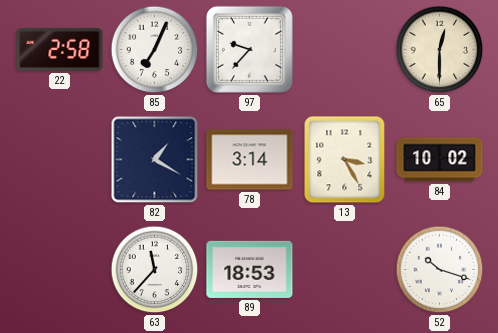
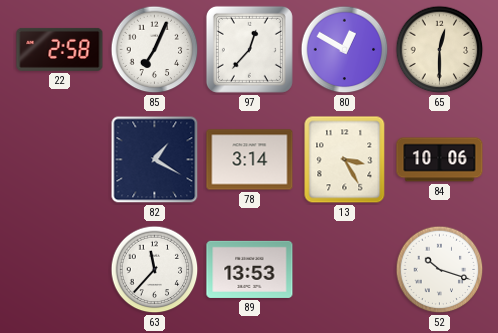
97: 9:37 -> 12:37
80: none -> 12:50
84: 10:02 -> 10:06
89: 18:53 -> 13:53
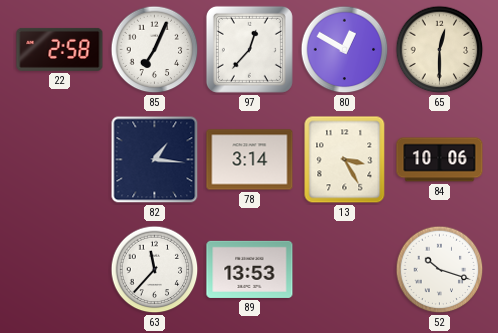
82: 1:20 -> 1:16
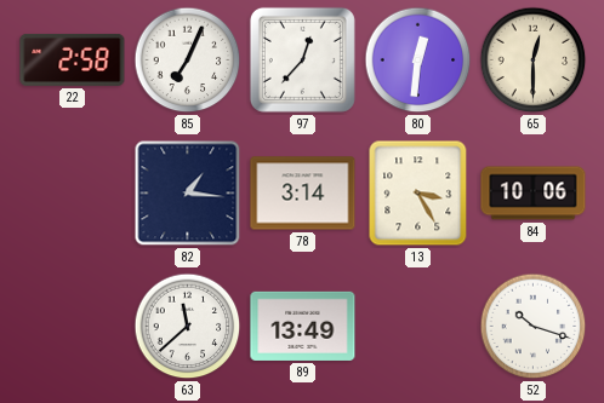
80: 12:50 -> 12:31
63: 11:37 -> 11:38
89: 13:53 -> 13:49
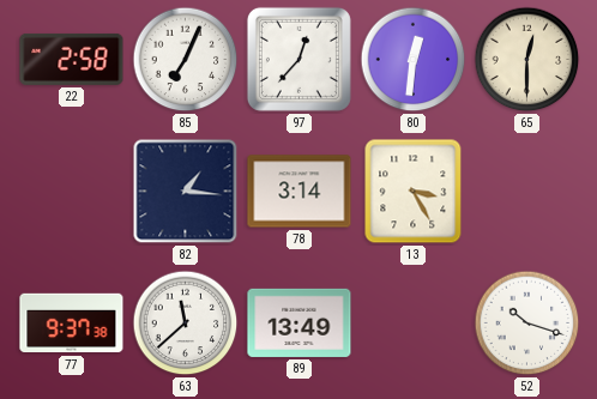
84: 10:06 -> none
77: none -> 9:37
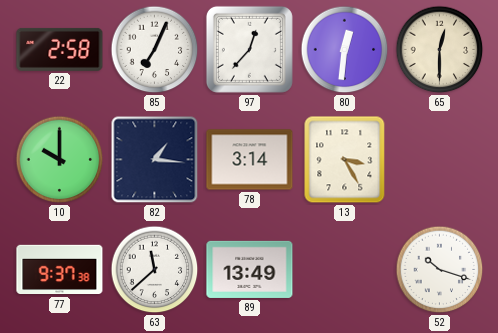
10: none -> 10:00
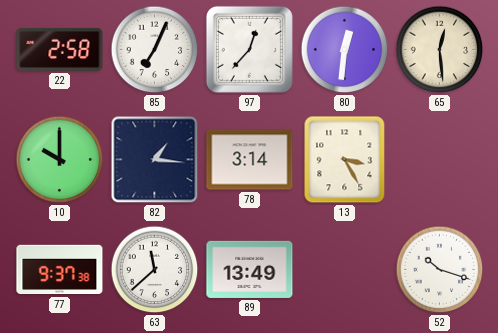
65: 12:30 -> 12:29
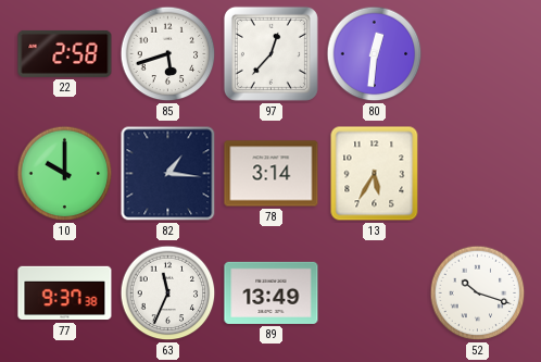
85: 7:04 -> 5:42
65: 12:29 -> none
13: 3:25 -> 5:35
63: 11:38 -> 11:34
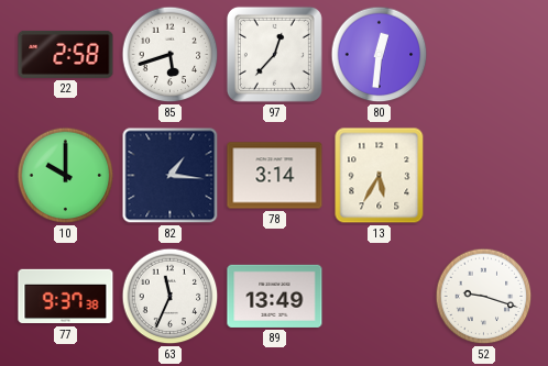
52: 10:18 -> 9:18
